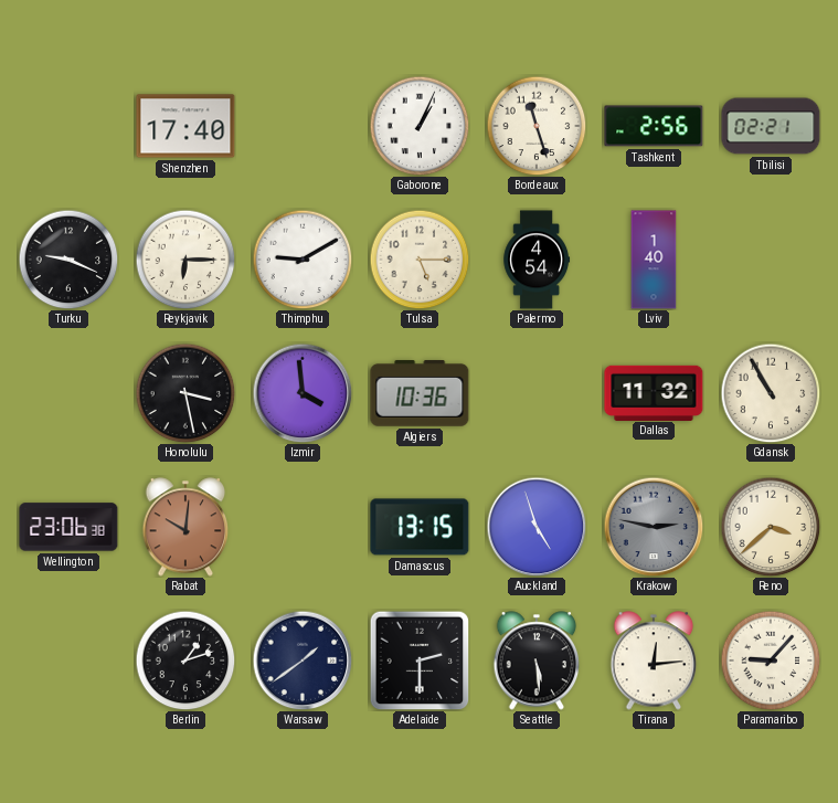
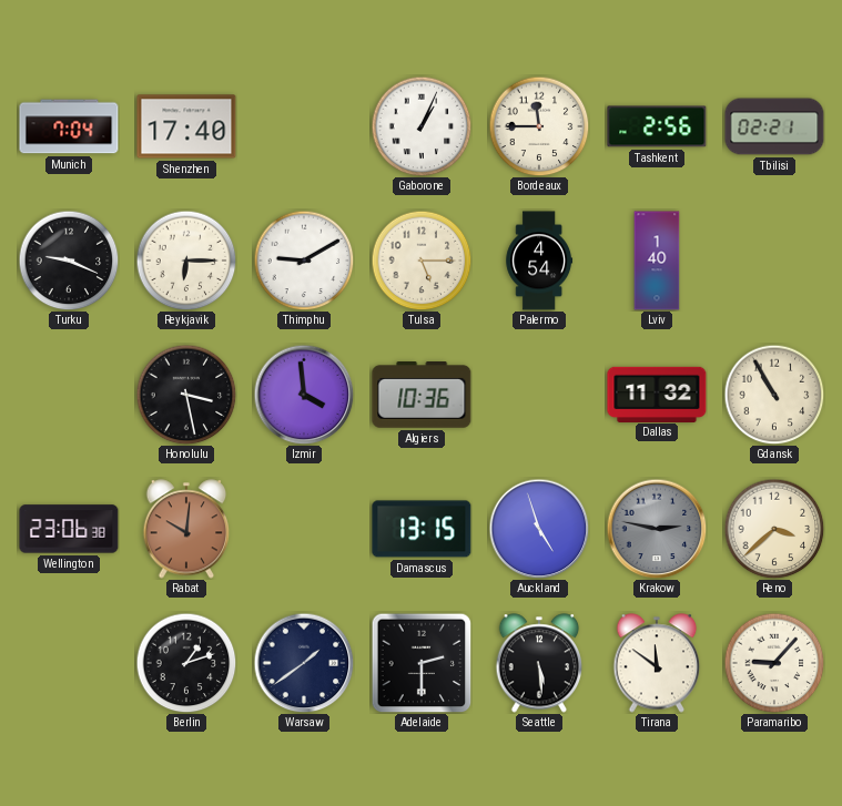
Munich: none -> 7:04
Bordeaux: 11:27 -> 11:45
Tirana: 12:14 -> 11:51
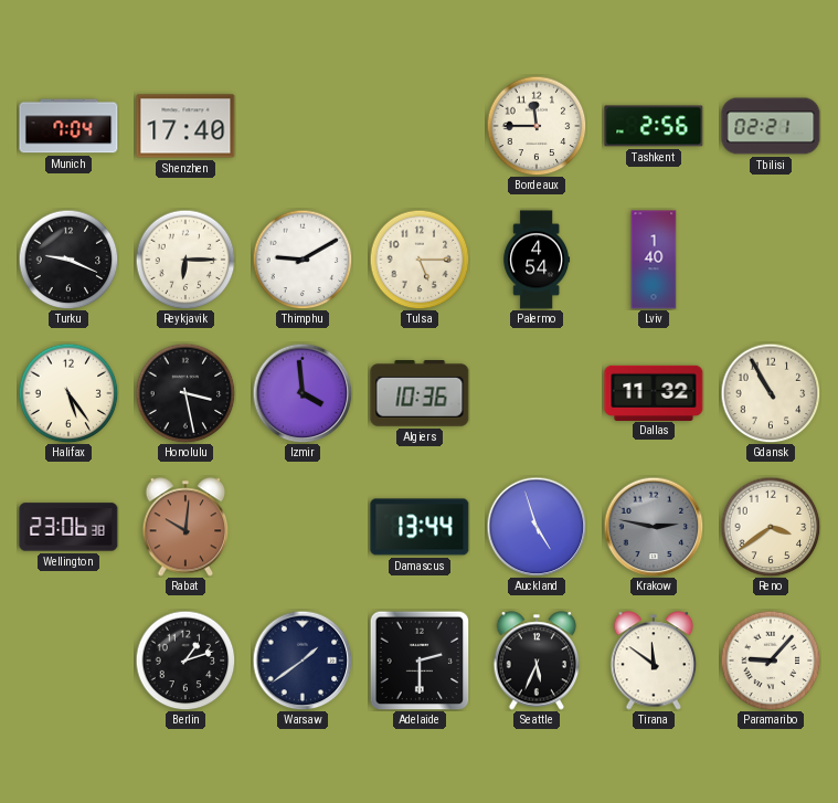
Gaborone: 1:04 -> none
Halifax: none -> 5:24
Damascus: 13:15 -> 13:44
Reno: 3:38 -> 3:39
Seattle: 5:29 -> 5:34
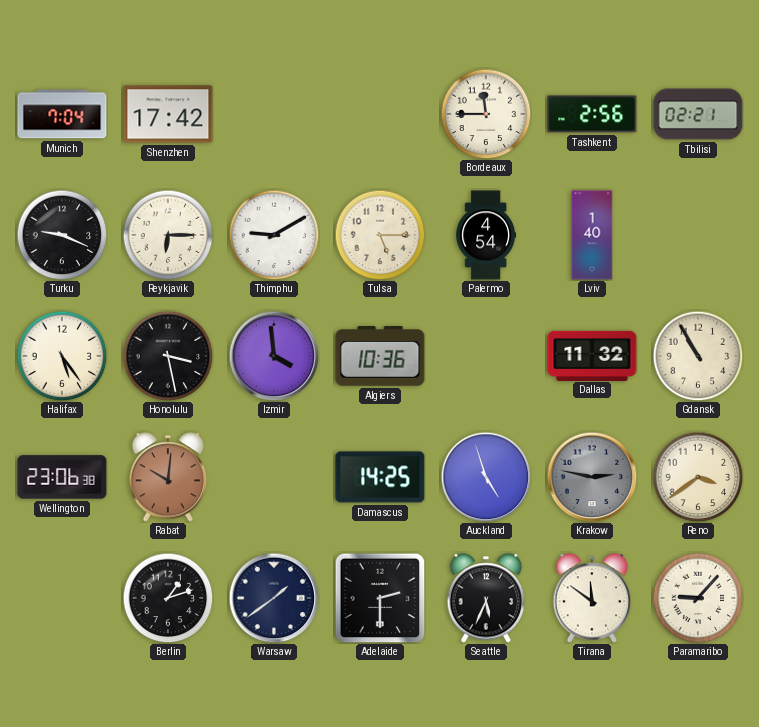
Shenzhen: 17:40 -> 17:42
Damascus: 13:44 -> 14:25
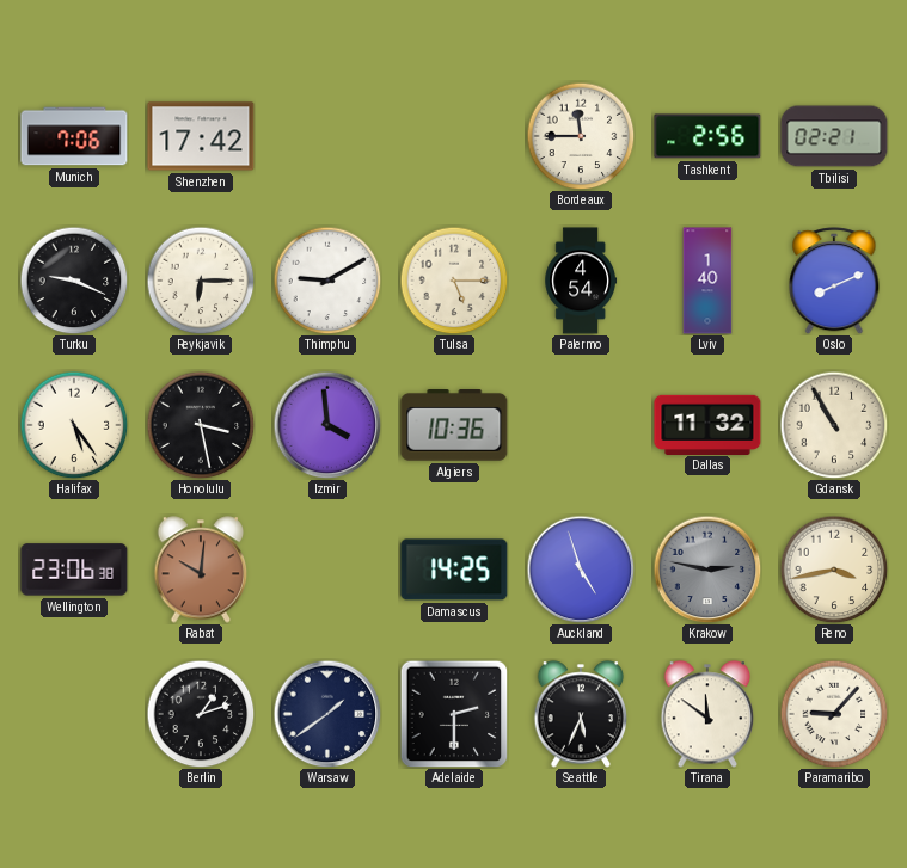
Munich: 7:04 -> 7:06
Oslo: none -> 8:11
Reno: 3:39 -> 3:43
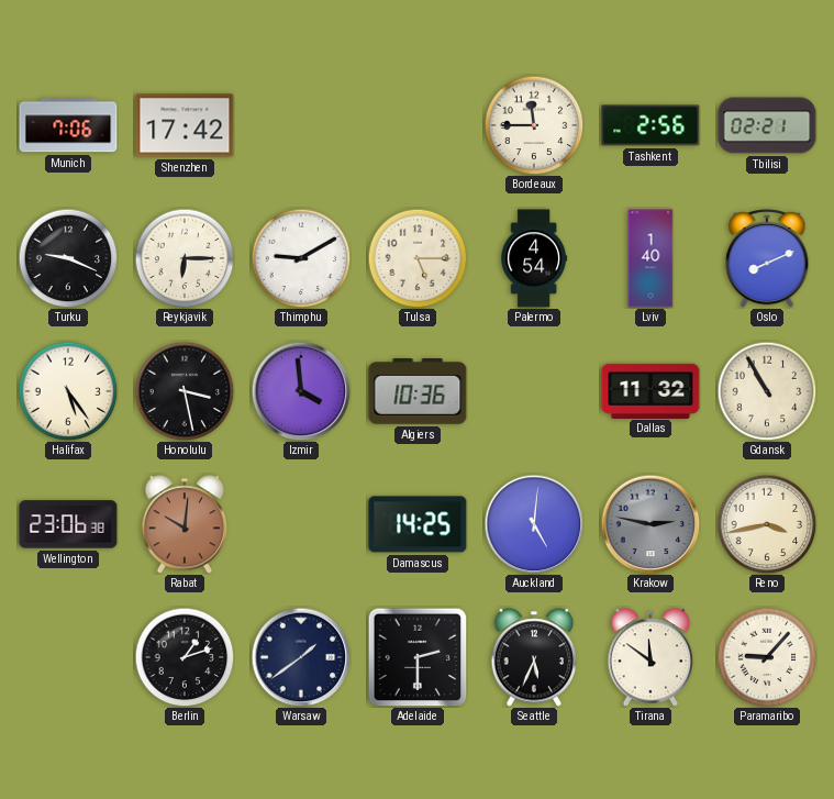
Auckland: 4:57 -> 5:01
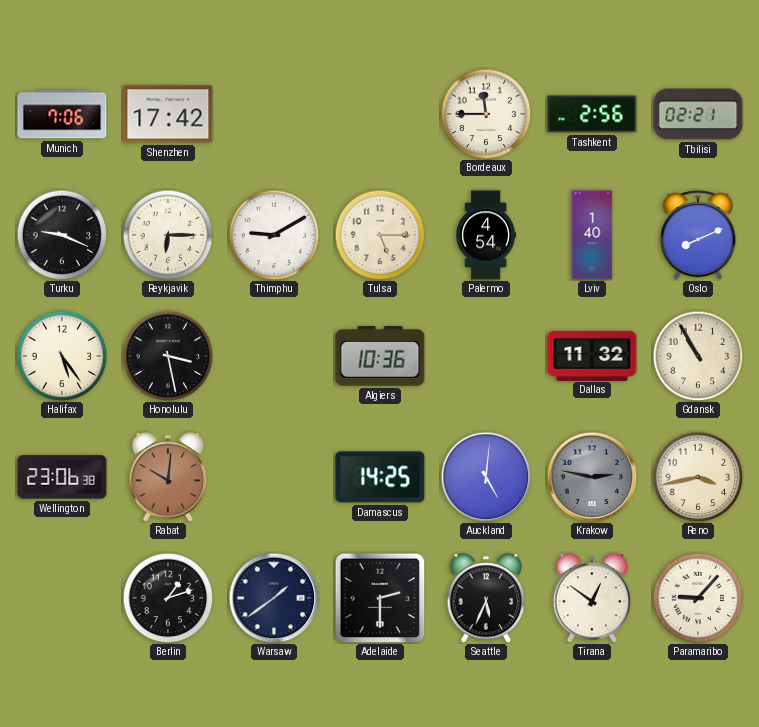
Izmir: 3:59 -> none
Tirana: 11:51 -> 12:51
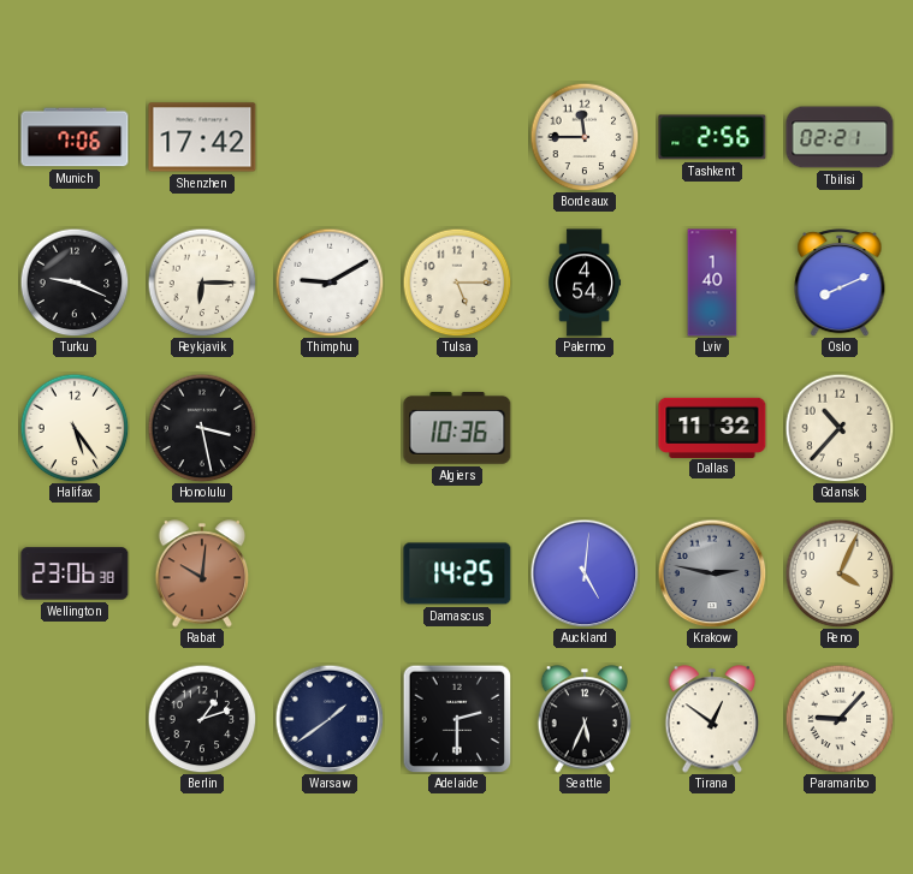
Gdansk: 10:55 -> 10:37
Reno: 3:43 -> 4:04
